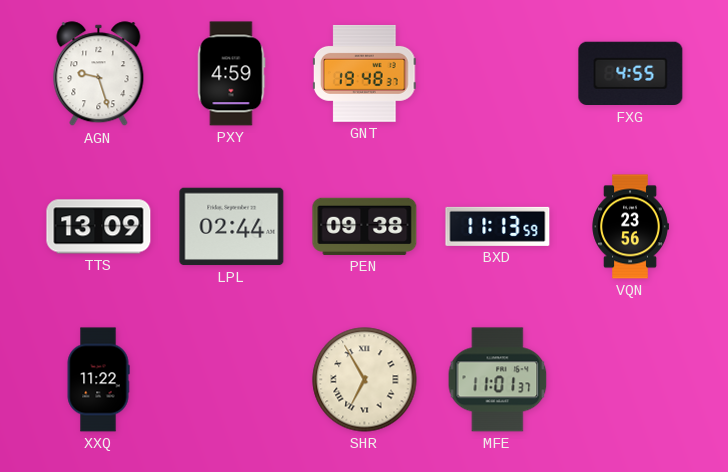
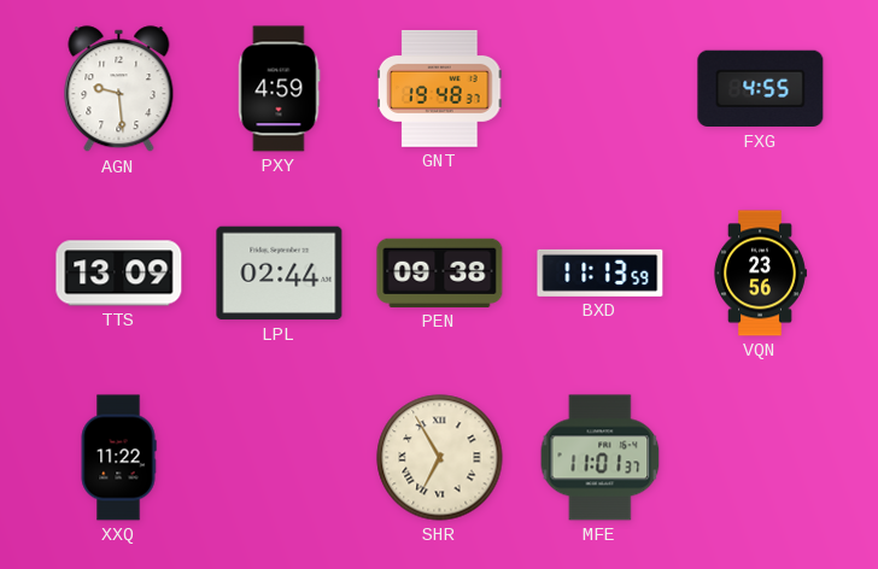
AGN: 9:27 -> 9:29
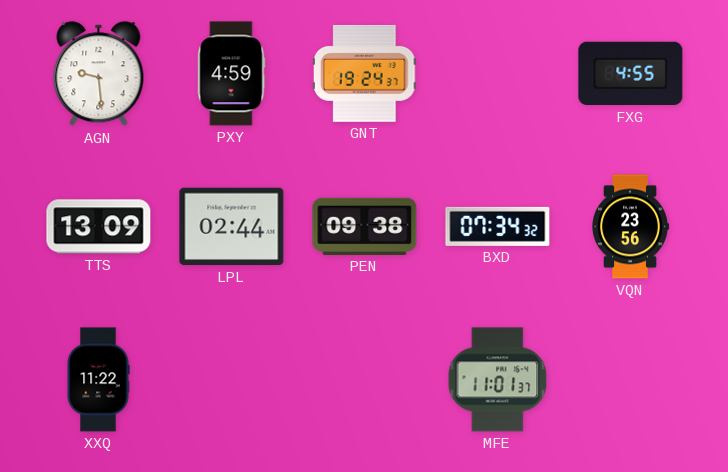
GNT: 19:48 -> 19:24
BXD: 11:13 -> 07:34
SHR: 6:55 -> none
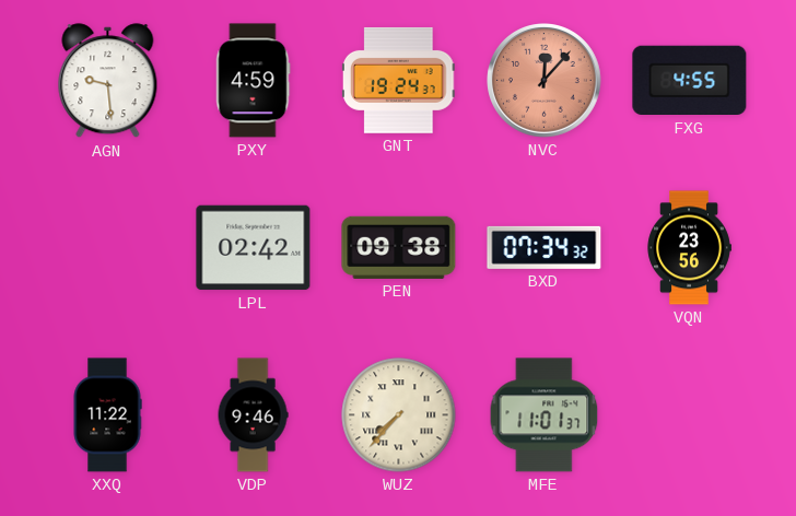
NVC: none -> 12:07
TTS: 13:09 -> none
LPL: 02:44 -> 02:42
VDP: none -> 9:46
WUZ: none -> 7:37
